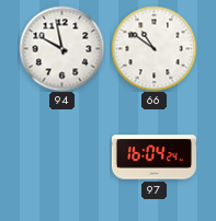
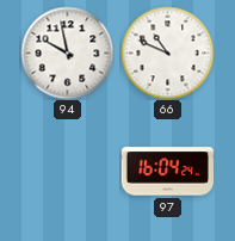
66: 10:51 -> 10:49
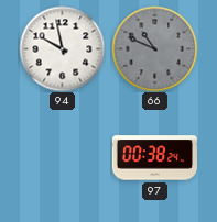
66 dial: white -> grey
97: 16:04 -> 00:38
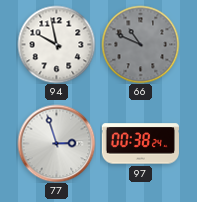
77: none -> 2:57
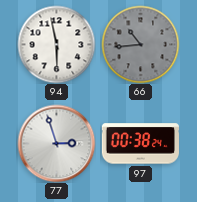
94: 9:58 -> 5:58
66: 10:49 -> 10:44
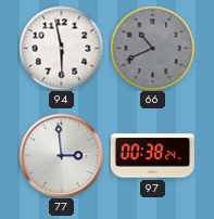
66: 10:44 -> 10:41
77: 2:57 -> 2:59
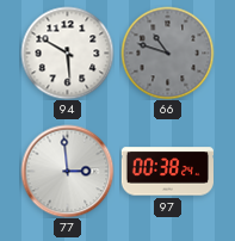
94: 5:58 -> 5:50
66: 10:41 -> 10:48
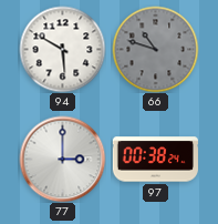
77: 2:59 -> 3:00
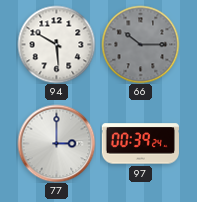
66: 10:48 -> 10:15
97: 00:38 -> 00:39
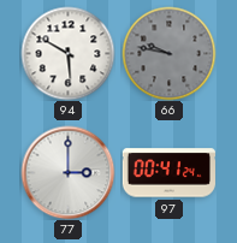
66: 10:15 -> 9:47
97: 00:39 -> 00:41
